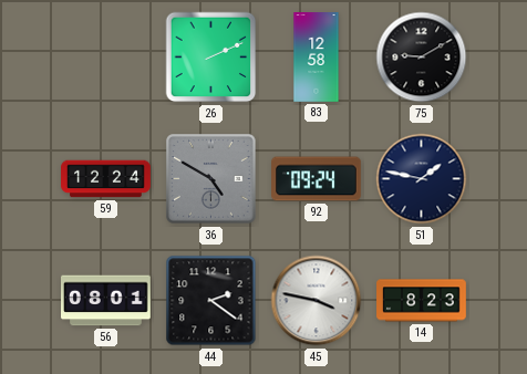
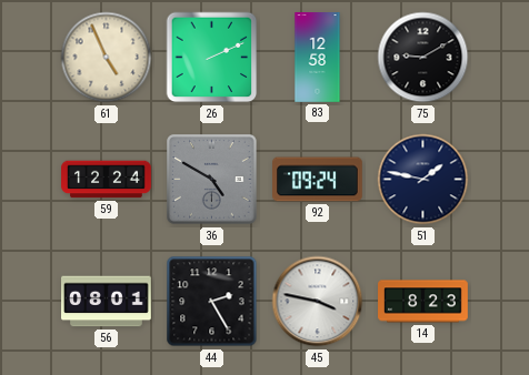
61: none -> 4:56
44: 2:21 -> 2:25
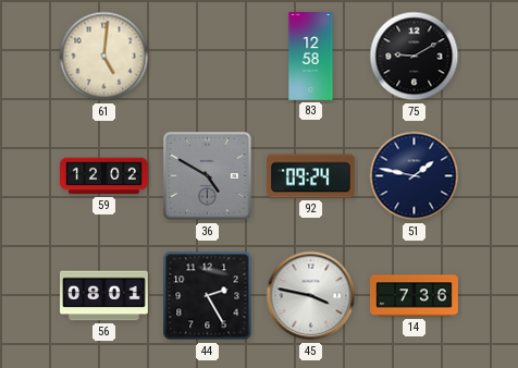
61: 4:56 -> 5:01
26: 2:11 -> none
59: 12:24 -> 12:02
14: 8:23 -> 7:36
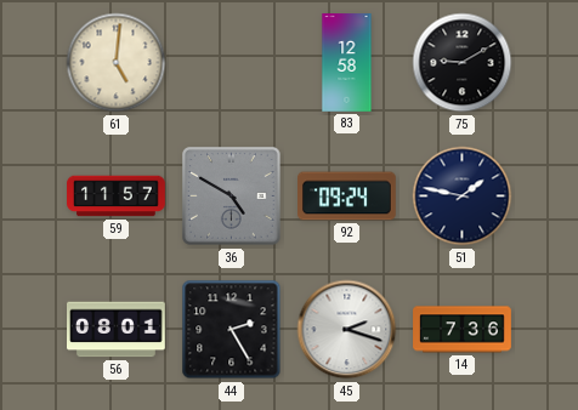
59: 12:02 -> 11:57
45: 3:47 -> 2:18
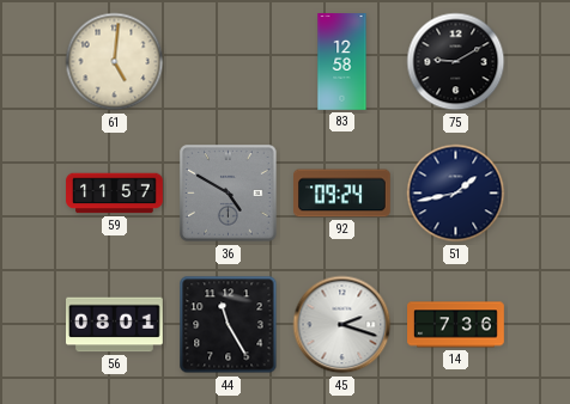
51: 1:47 -> 1:43
44: 2:25 -> 11:25
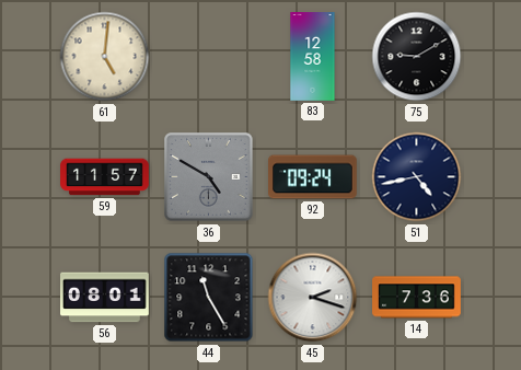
51: 1:43 -> 4:43
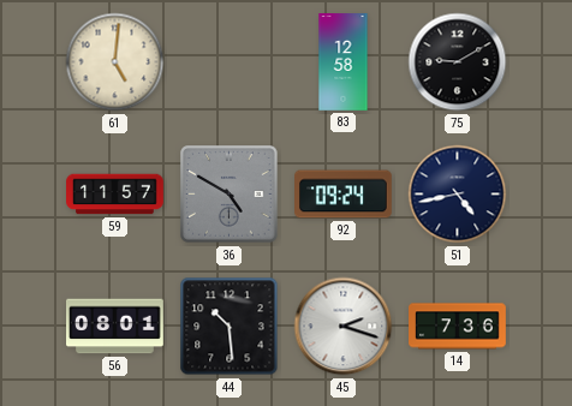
44: 11:25 -> 10:29
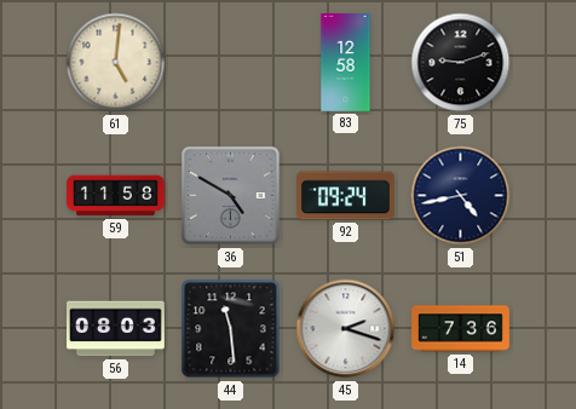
75: 9:10 -> 9:12
59: 11:57 -> 11:58
56: 08:01 -> 08:03
44: 10:29 -> 11:29
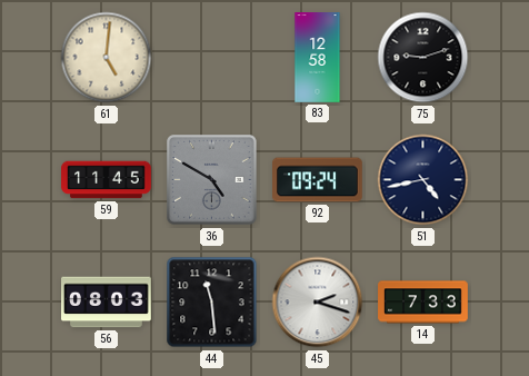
59: 11:58 -> 11:45
14: 7:36 -> 7:33
